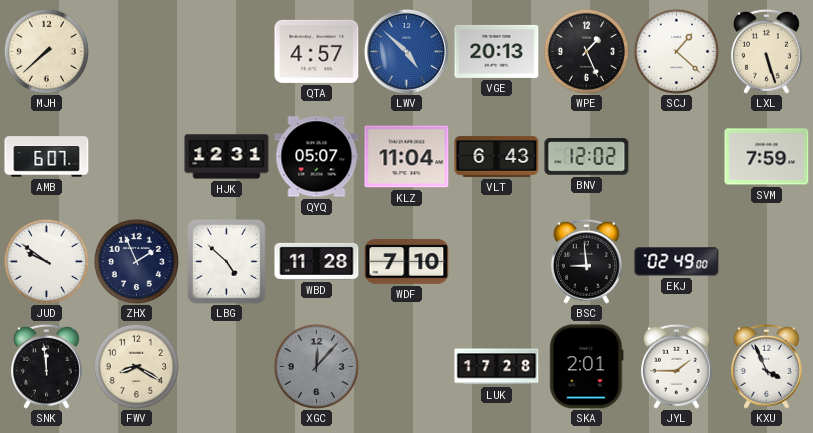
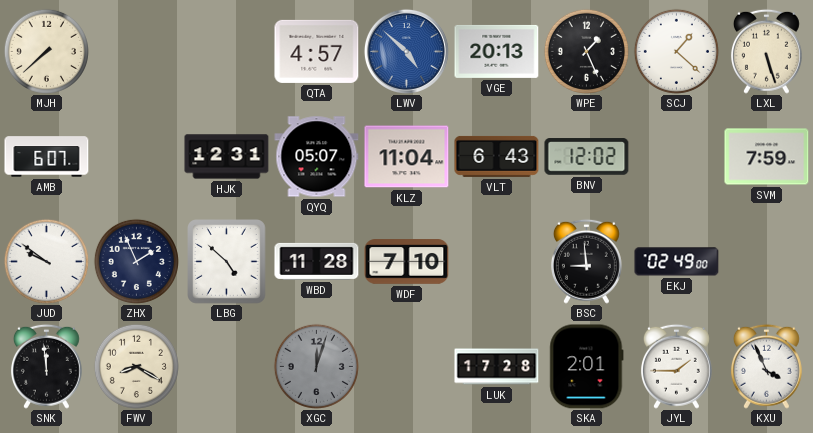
XGC: 12:07 -> 12:03
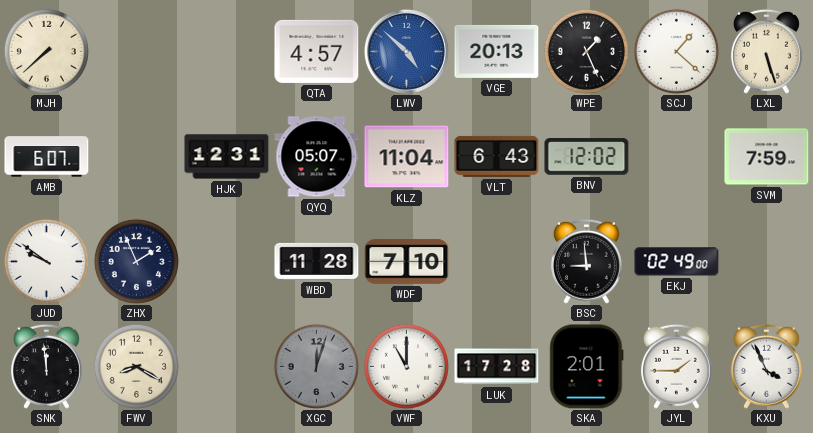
LBG: 4:52 -> none
VWF: none -> 11:00
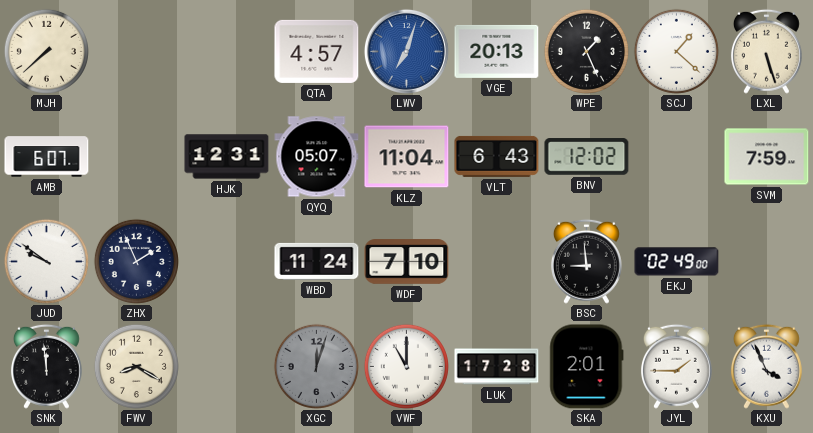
LWV: 4:52 -> 7:03
WBD: 11:28 -> 11:24
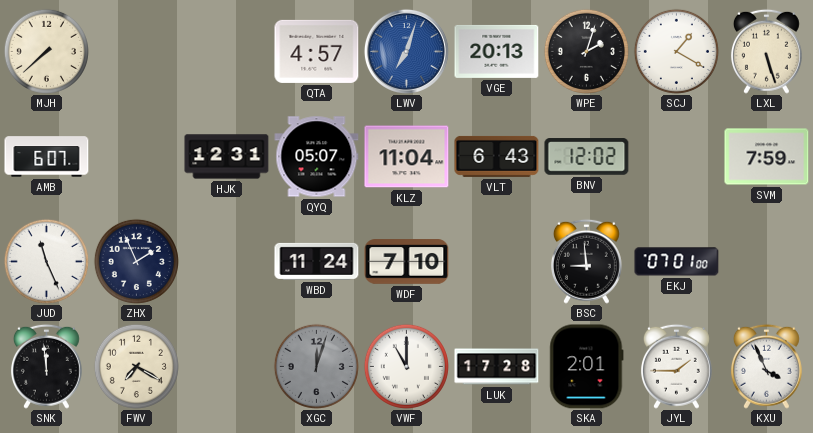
WPE: 1:26 -> 2:03
SCJ: 1:22 -> 1:20
JUD: 9:51 -> 11:26
EKJ: 02:49 -> 07:01
FWV: 8:20 -> 7:20
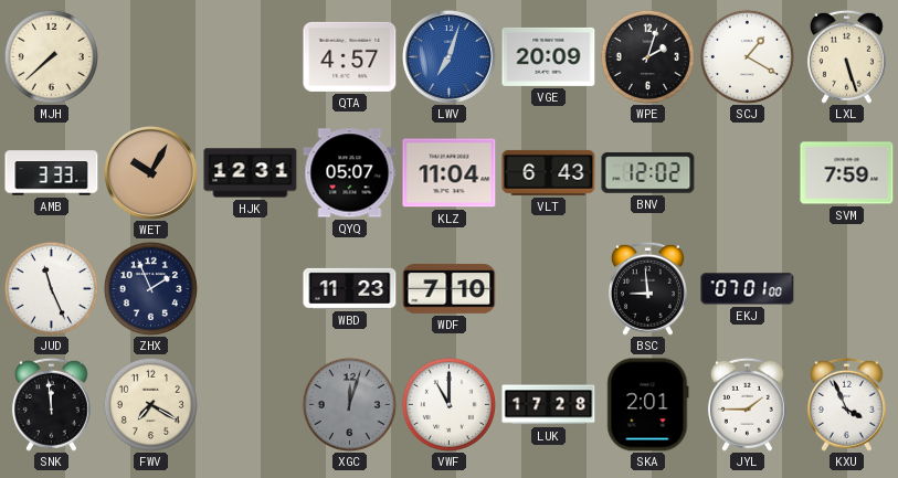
VGE: 20:13 -> 20:09
AMB: 6:07 -> 3:33
WET: none -> 10:05
WBD: 11:24 -> 11:23
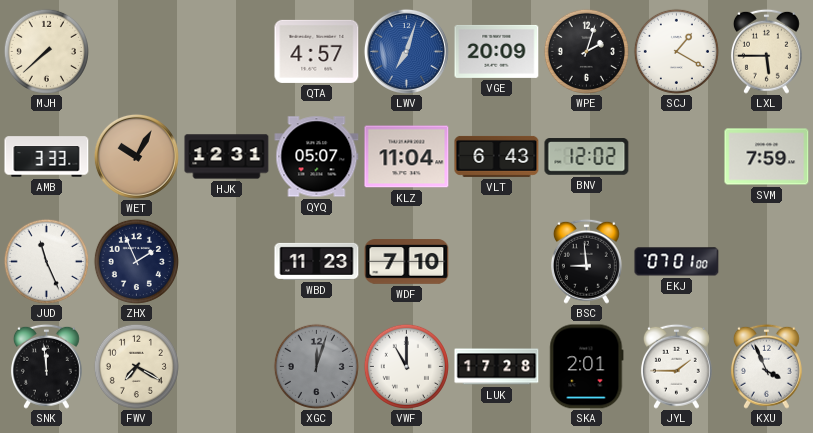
LXL: 5:27 -> 5:45
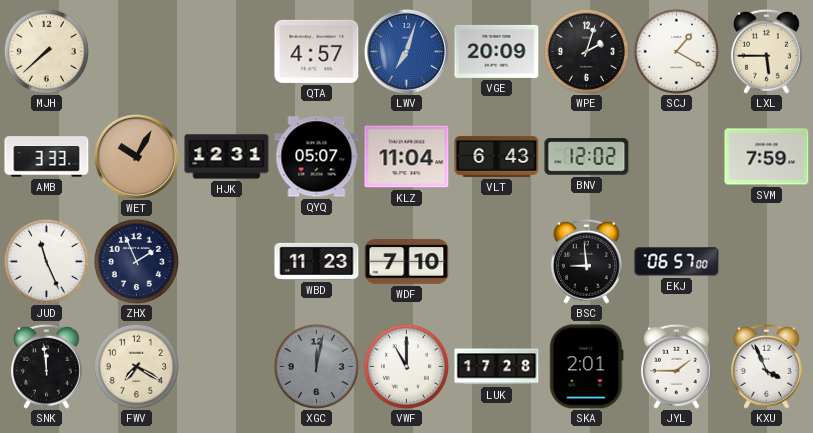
EKJ: 07:01 -> 06:57
XGC: 12:03 -> 12:02
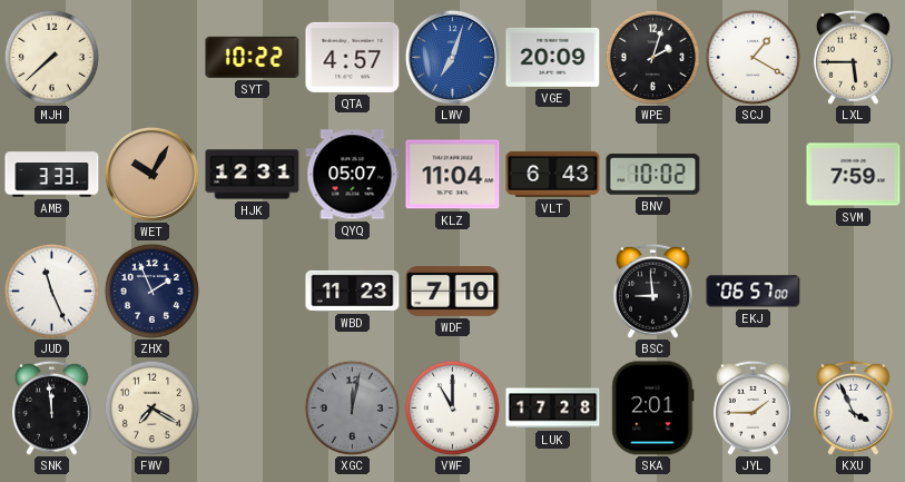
SYT: none -> 10:22
BNV: 12:02 -> 10:02
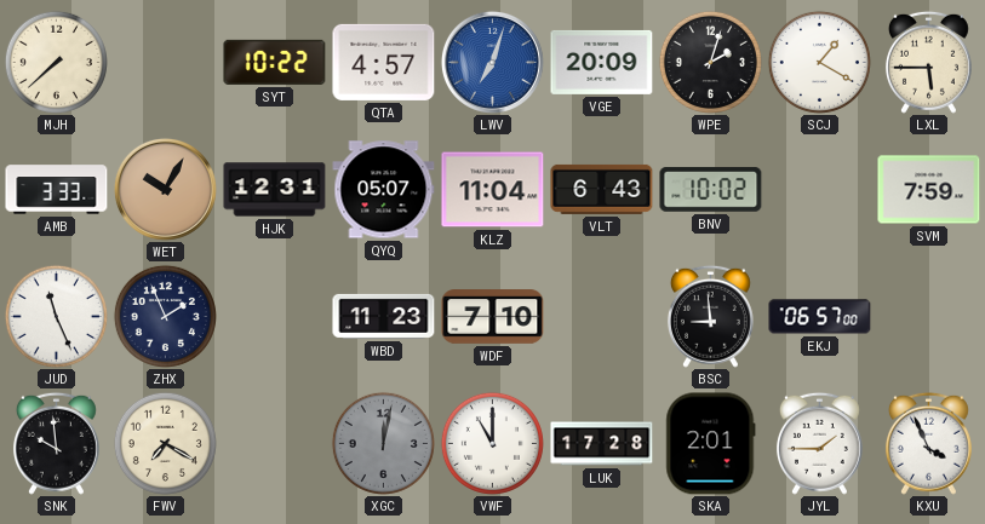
SNK: 11:59 -> 9:59
